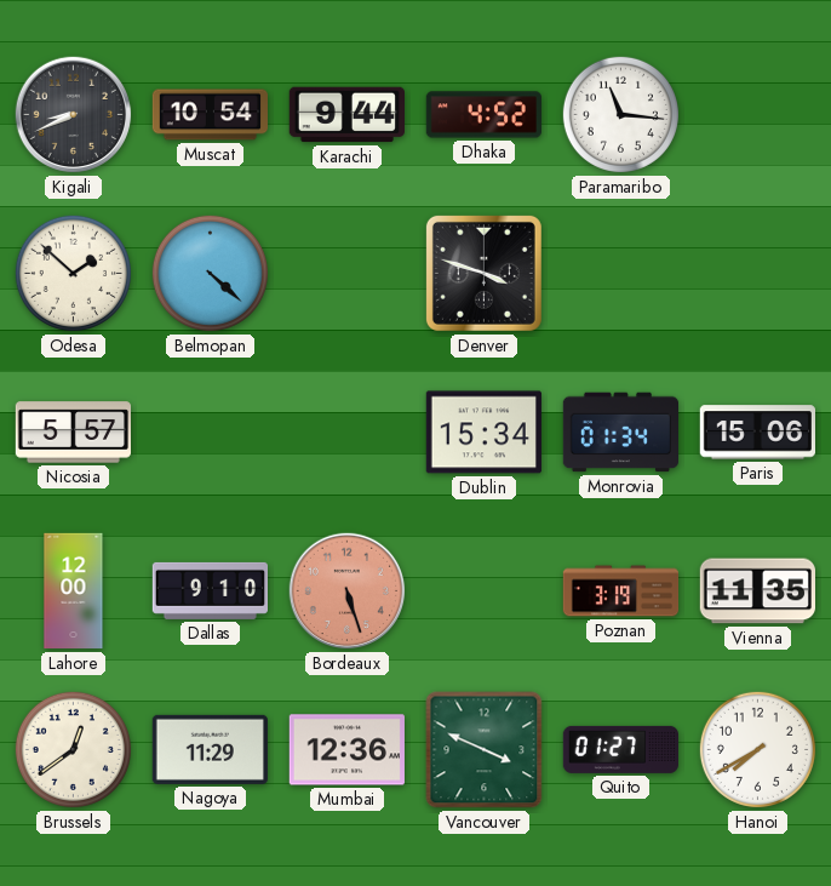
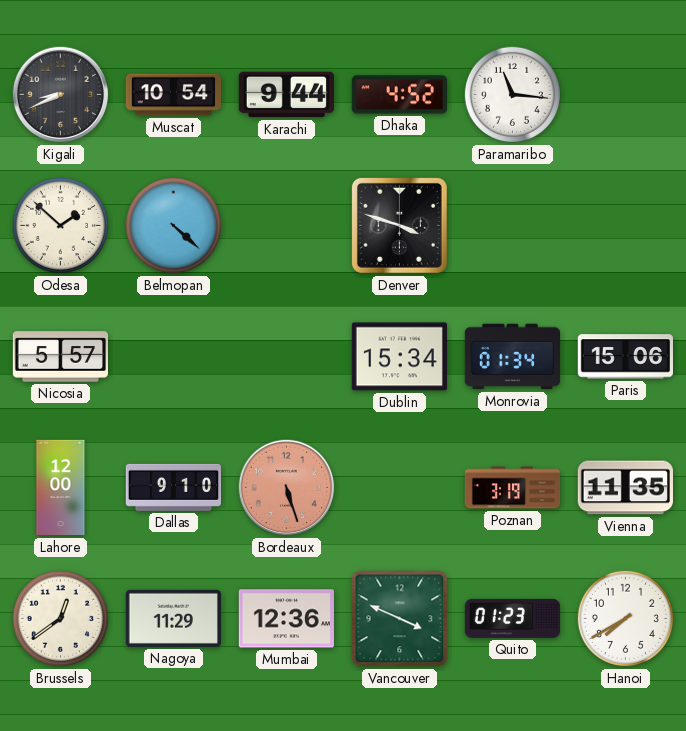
Quito: 01:27 -> 01:23
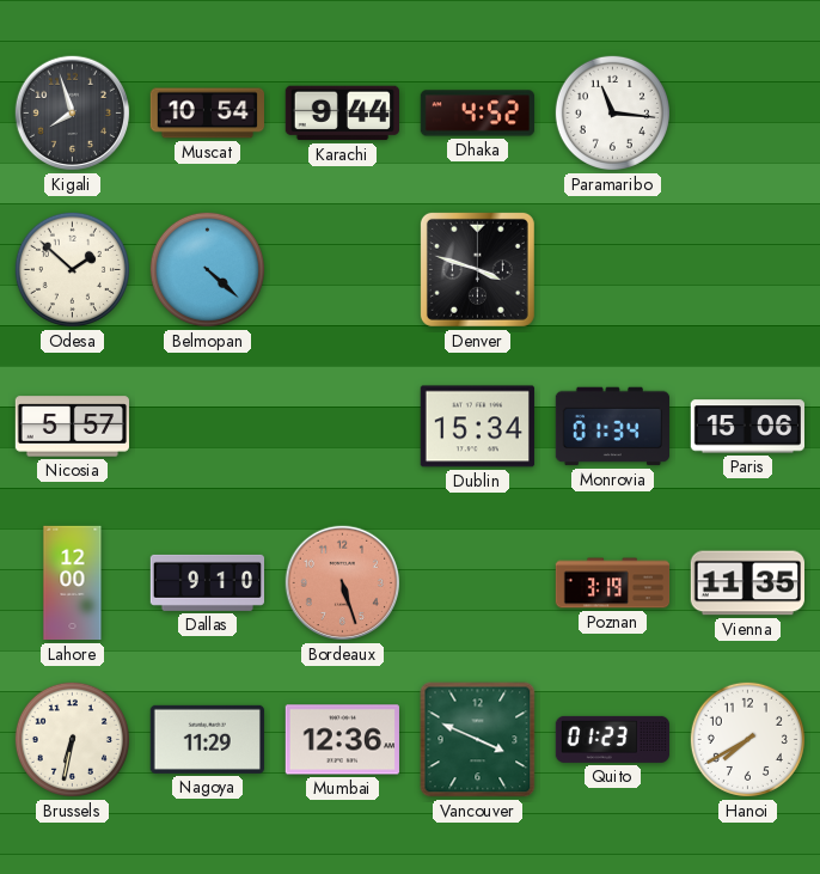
Kigali: 8:41 -> 7:57
Brussels: 12:39 -> 6:32
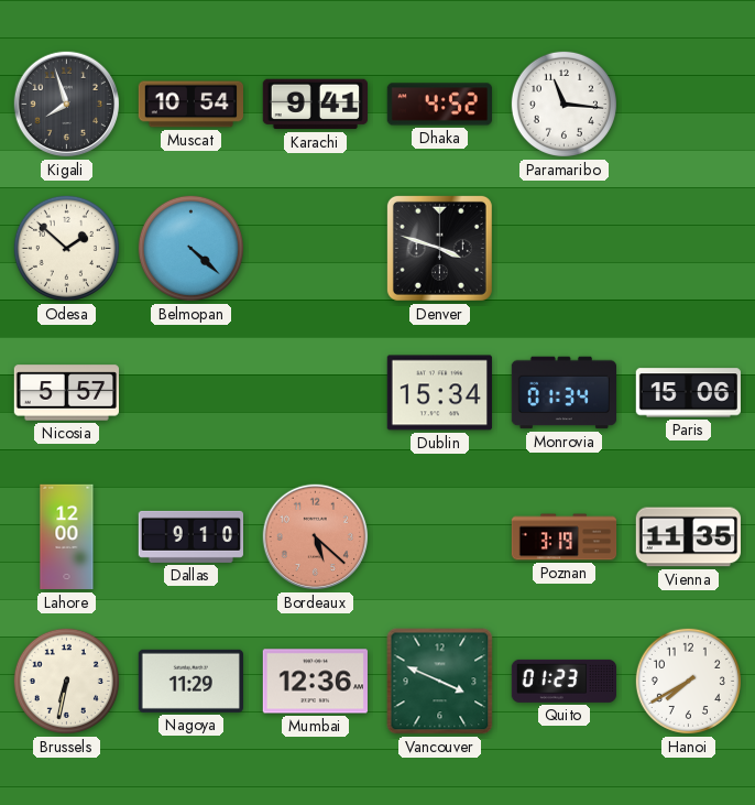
Karachi: 9:44 -> 9:41
Bordeaux: 5:27 -> 5:22
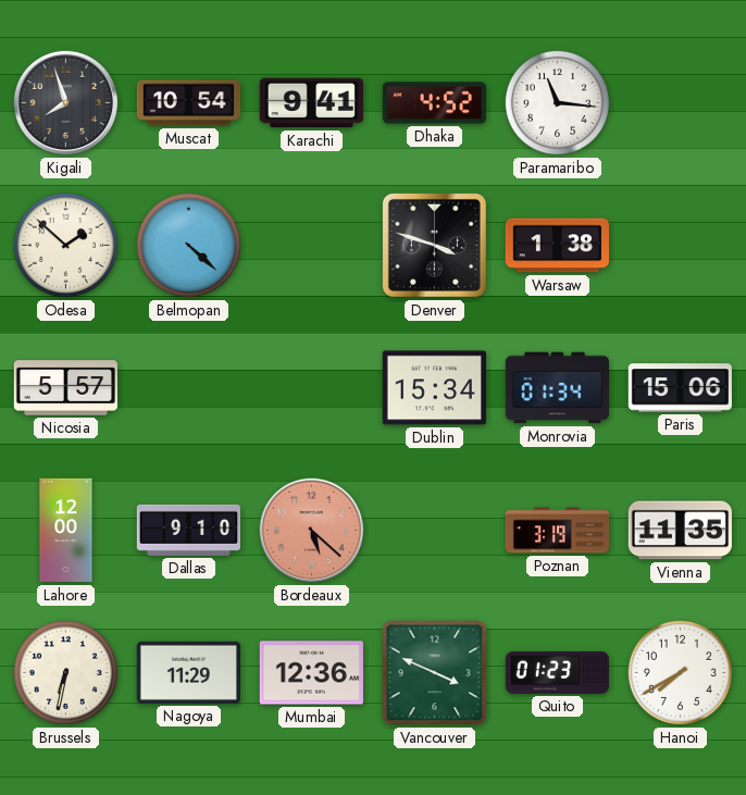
Warsaw: none -> 1:38
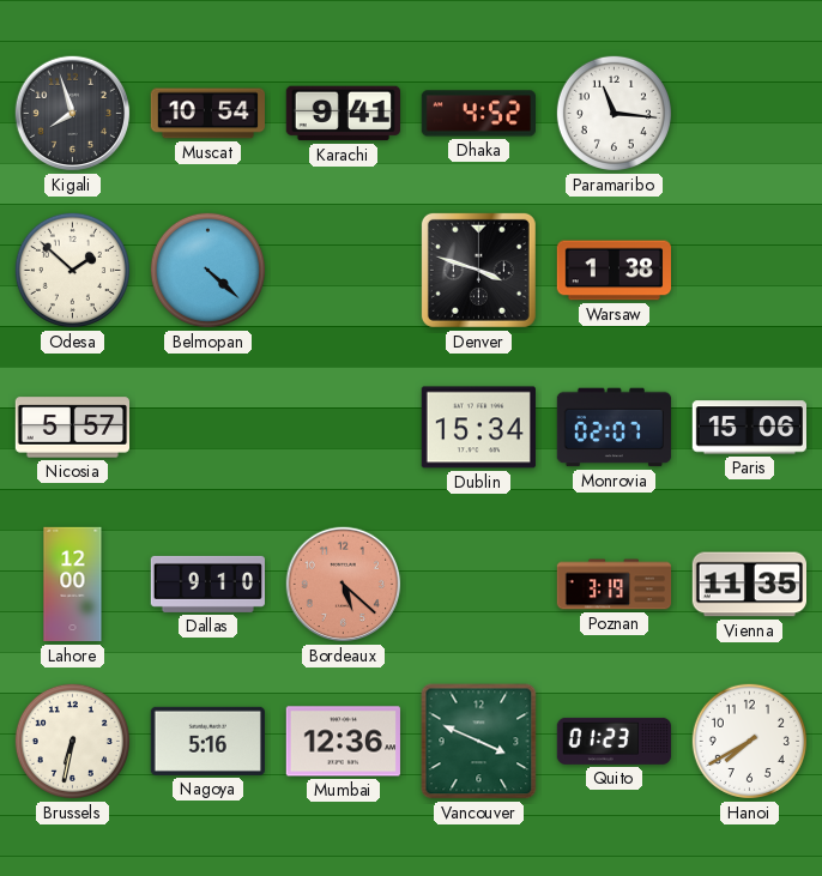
Monrovia: 01:34 -> 02:07
Nagoya: 11:29 -> 5:16
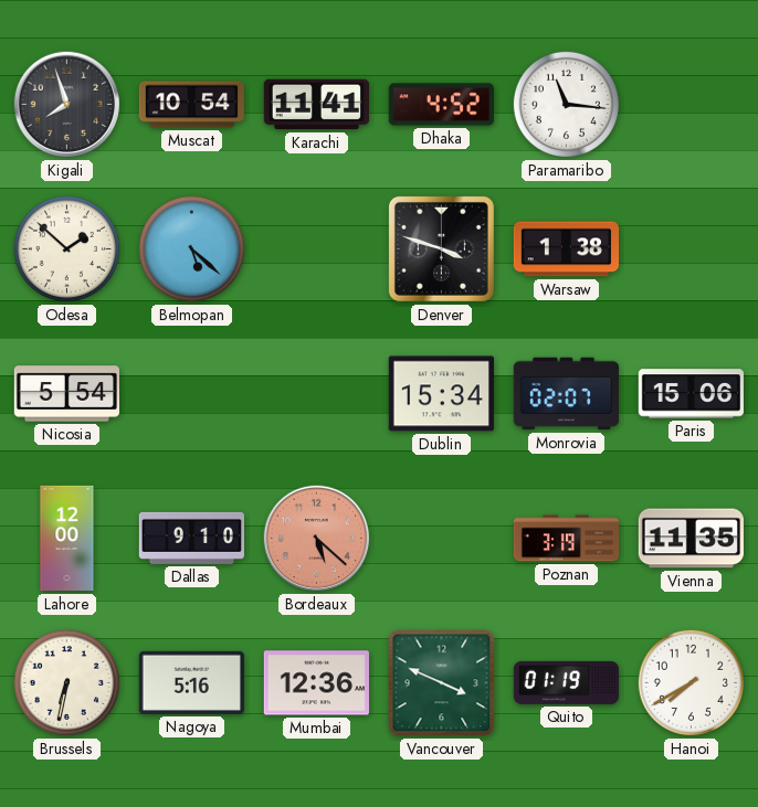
Karachi: 9:41 -> 11:41
Belmopan: 4:22 -> 5:22
Nicosia: 5:57 -> 5:54
Quito: 01:23 -> 01:19
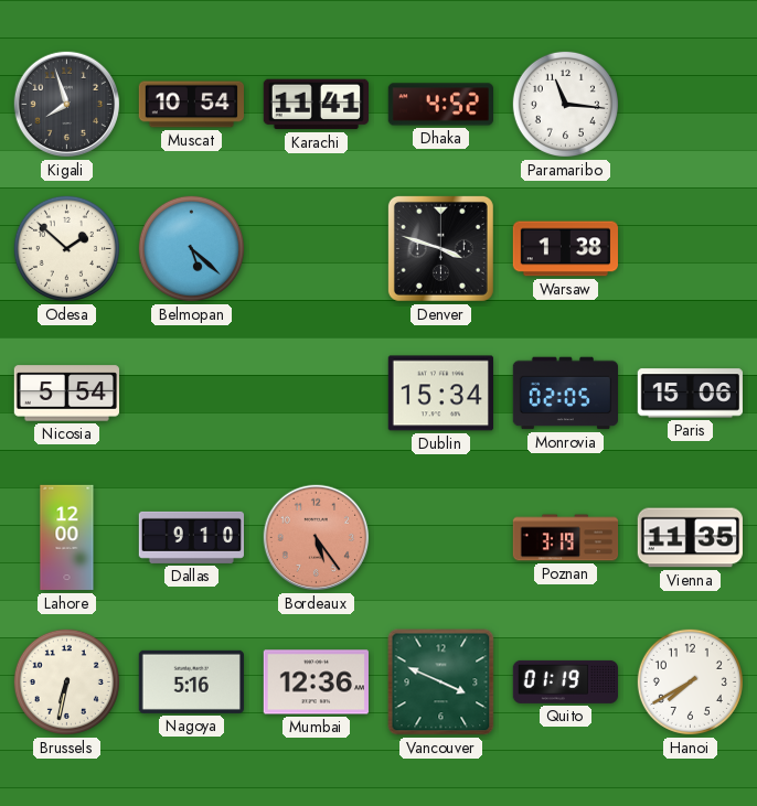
Monrovia: 02:07 -> 02:05
Bordeaux: 5:22 -> 5:24
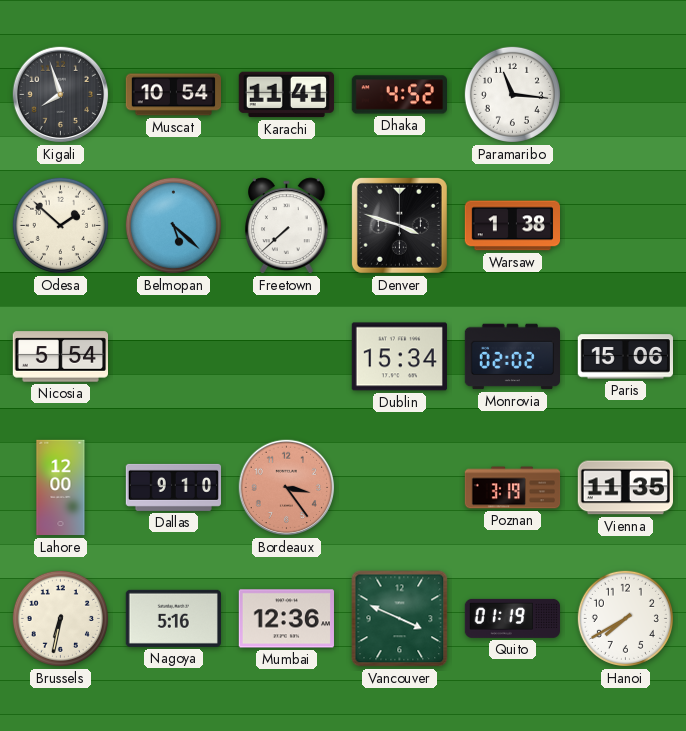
Freetown: none -> 7:38
Monrovia: 02:05 -> 02:02
Bordeaux: 5:24 -> 3:24
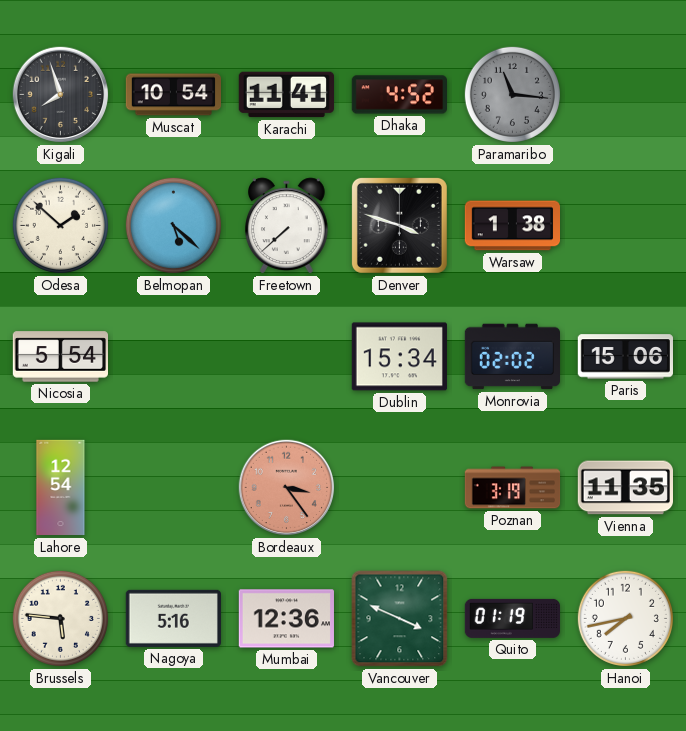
Paramaribo dial: white -> grey
Lahore: 12:00 -> 12:54
Dallas: 9:10 -> none
Brussels: 6:32 -> 5:46
Hanoi: 7:40 -> 7:43
